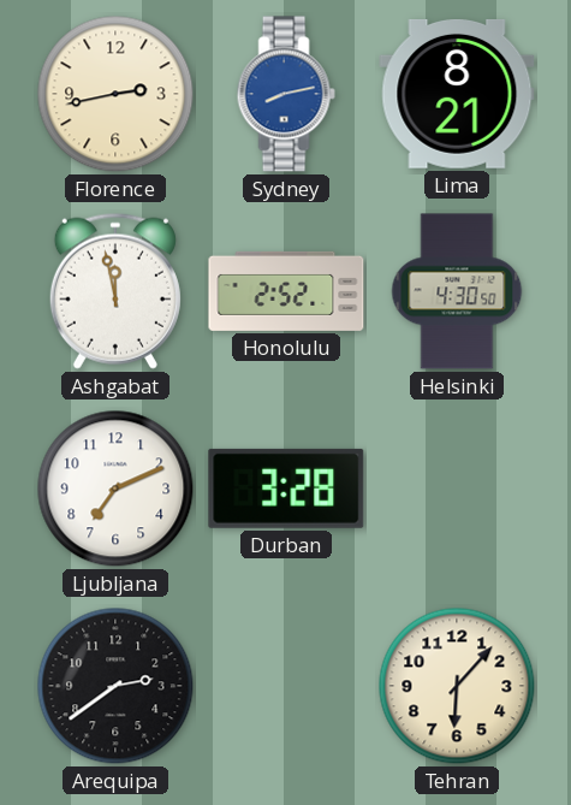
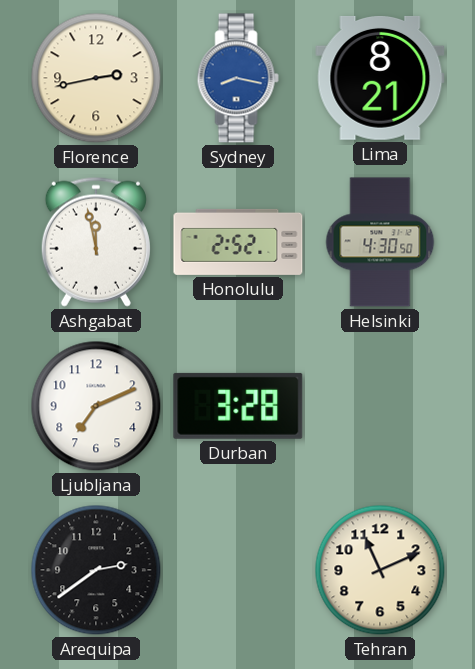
Sydney: 8:13 -> 8:17
Tehran: 6:07 -> 11:11
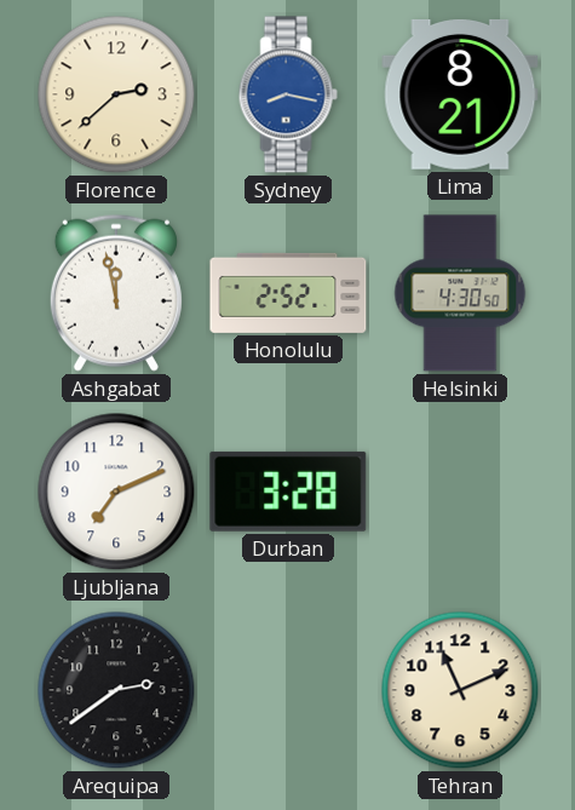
Florence: 2:43 -> 2:38
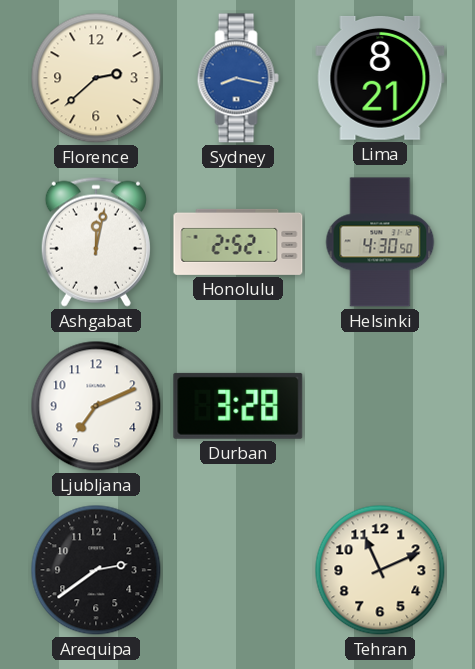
Ashgabat: 11:58 -> 12:02
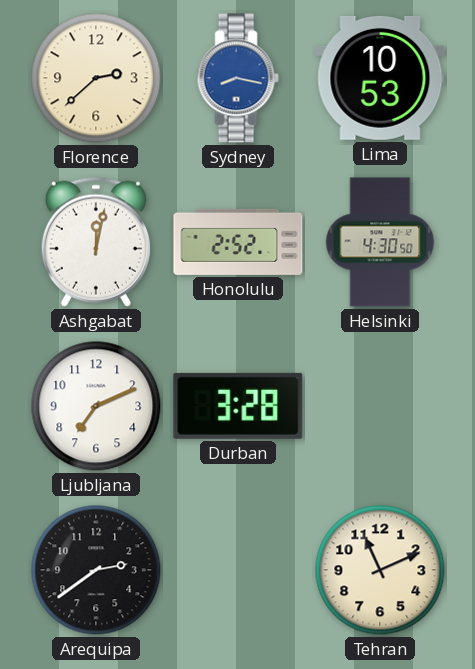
Lima: 8:21 -> 10:53
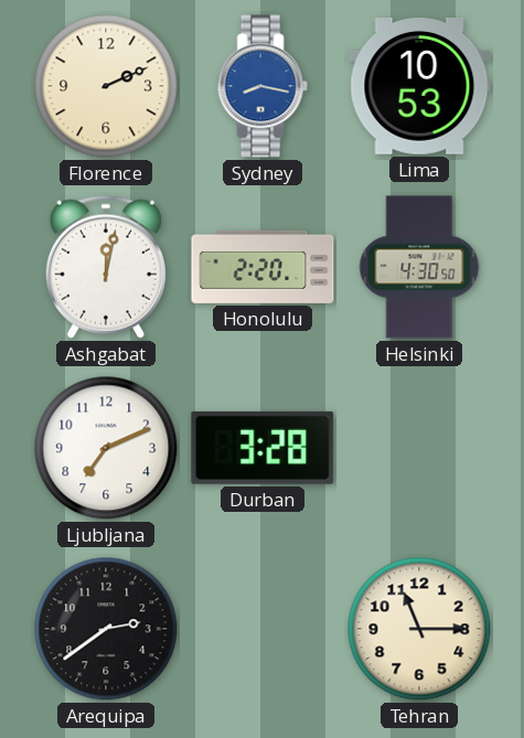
Florence: 2:38 -> 2:11
Honolulu: 2:52 -> 2:20
Tehran: 11:11 -> 11:15
